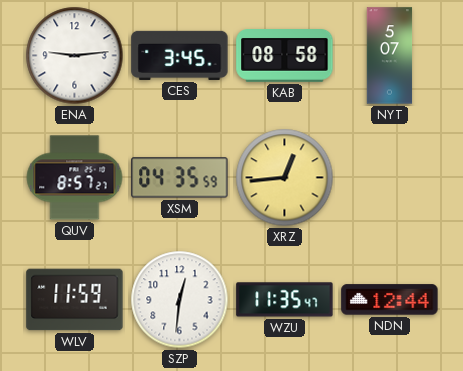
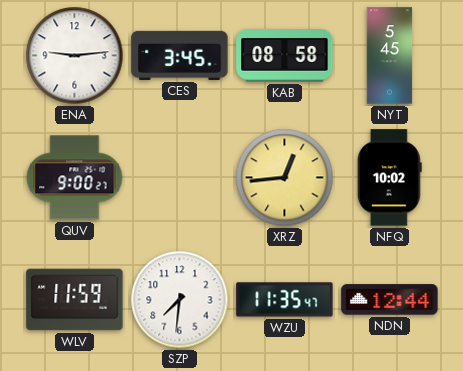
NYT: 5:07 -> 5:45
QUV: 8:57 -> 9:00
XSM: 04:35 -> none
NFQ: none -> 10:02
SZP: 12:31 -> 7:31
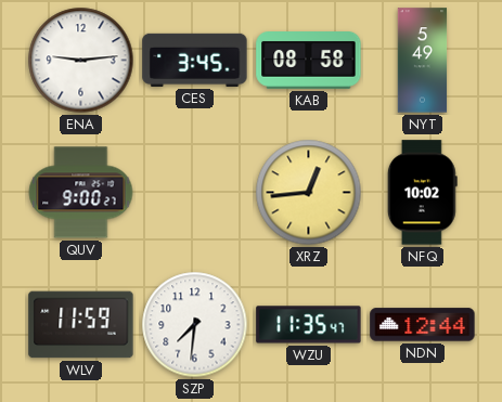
NYT: 5:45 -> 5:49
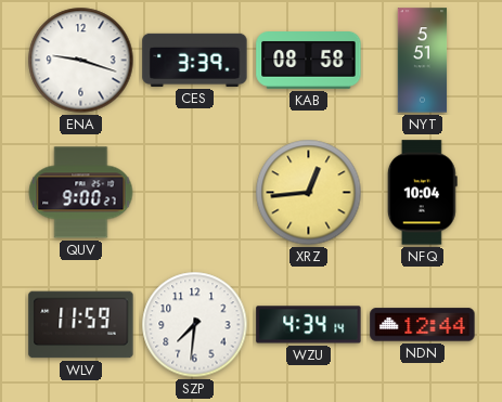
ENA: 9:14 -> 9:18
CES: 3:45 -> 3:39
NYT: 5:49 -> 5:51
NFQ: 10:02 -> 10:04
WZU: 11:35 -> 4:34
